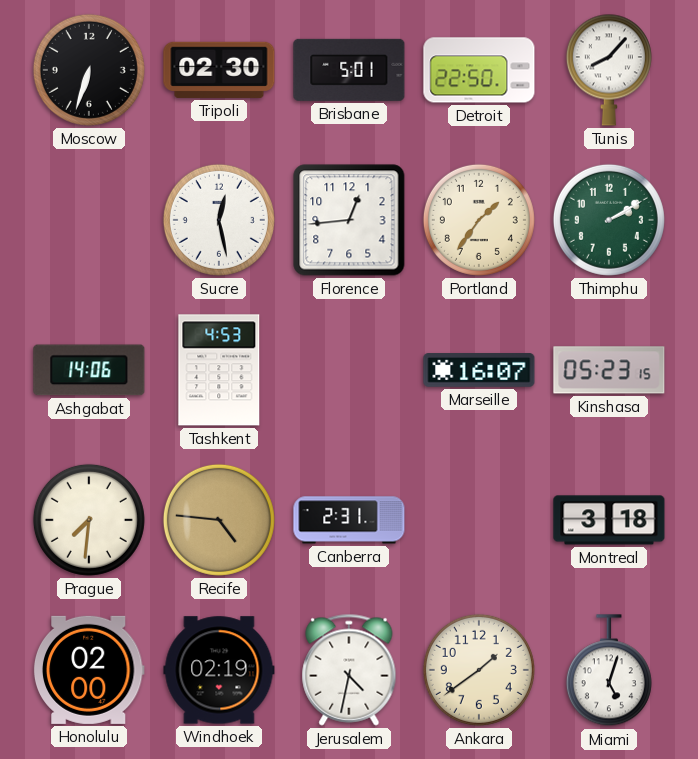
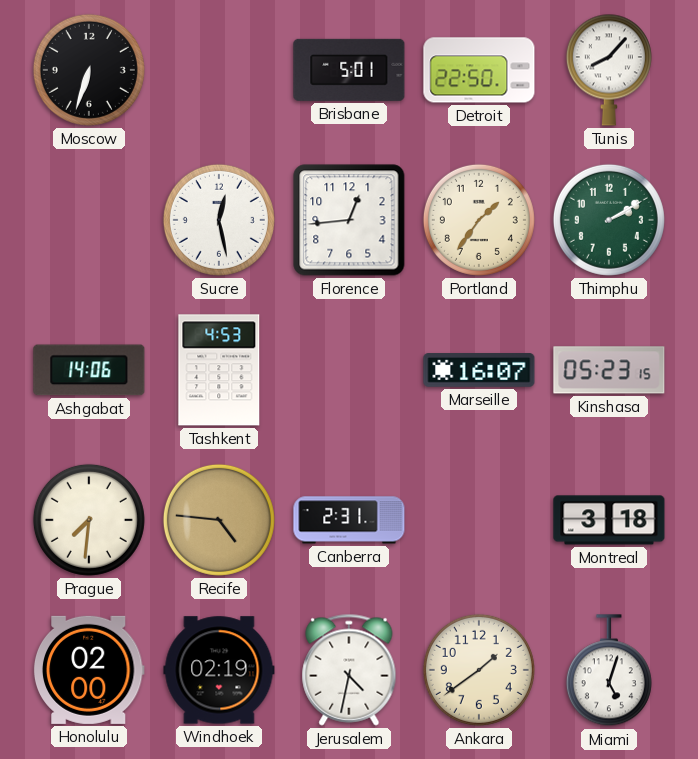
Tripoli: 02:30 -> none
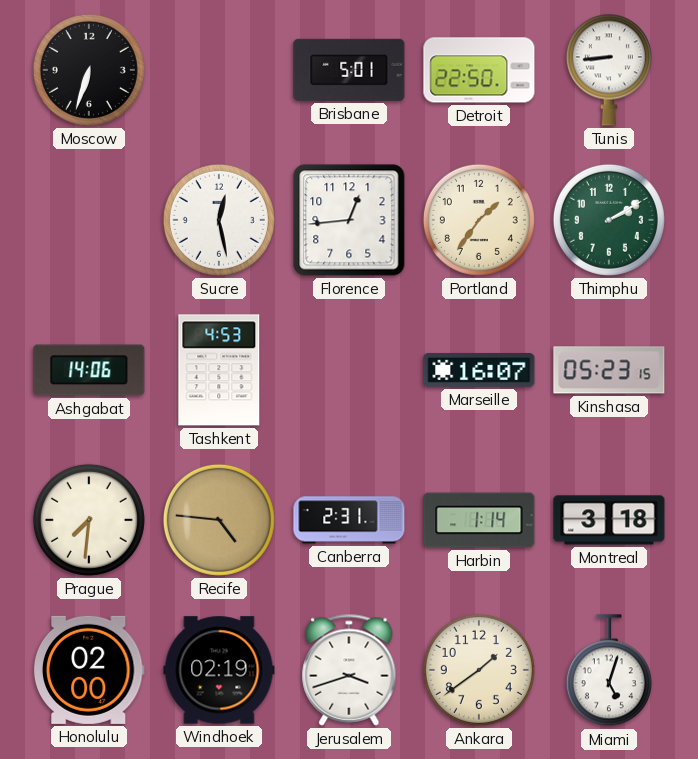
Tunis: 8:07 -> 8:44
Harbin: none -> 1:14
Jerusalem: 4:32 -> 3:42
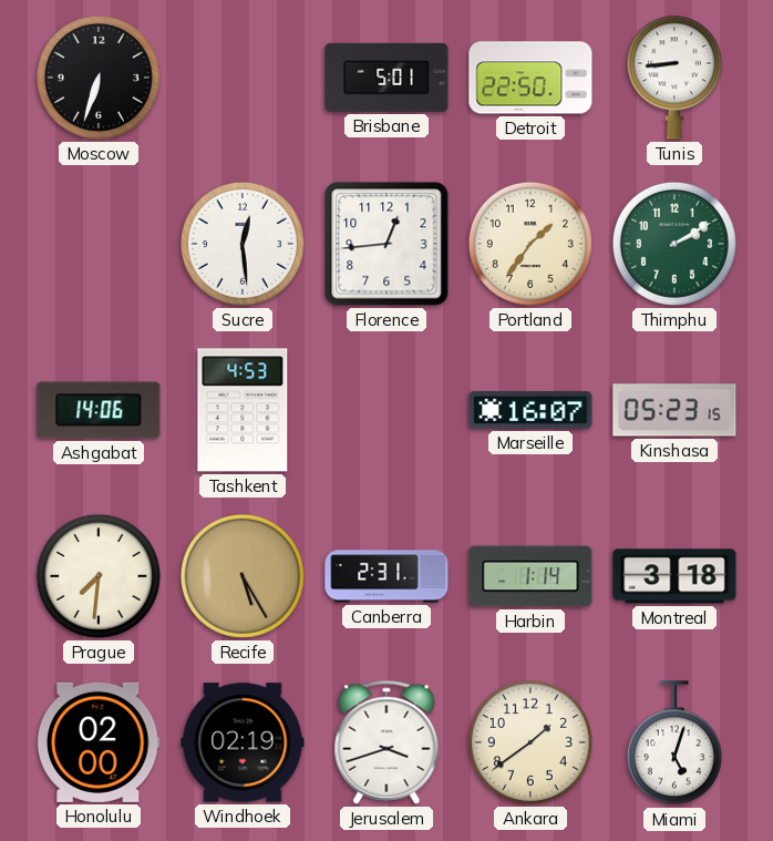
Sucre: 12:28 -> 12:29
Recife: 4:46 -> 5:25
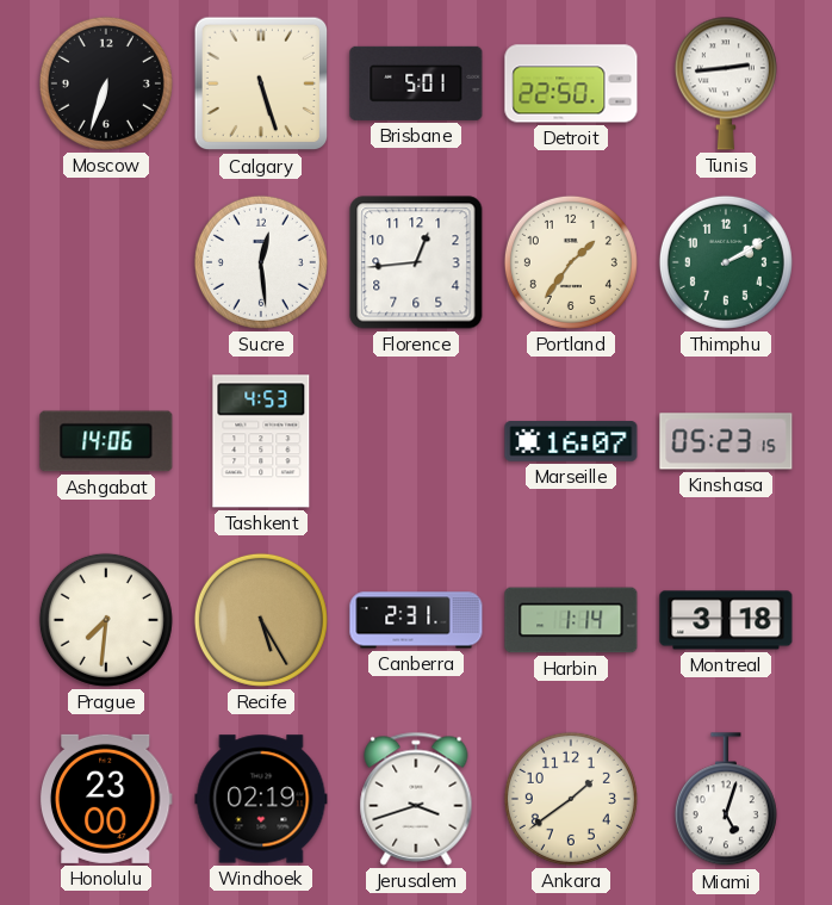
Calgary: none -> 5:27
Tunis: 8:44 -> 2:44
Honolulu: 02:00 -> 23:00
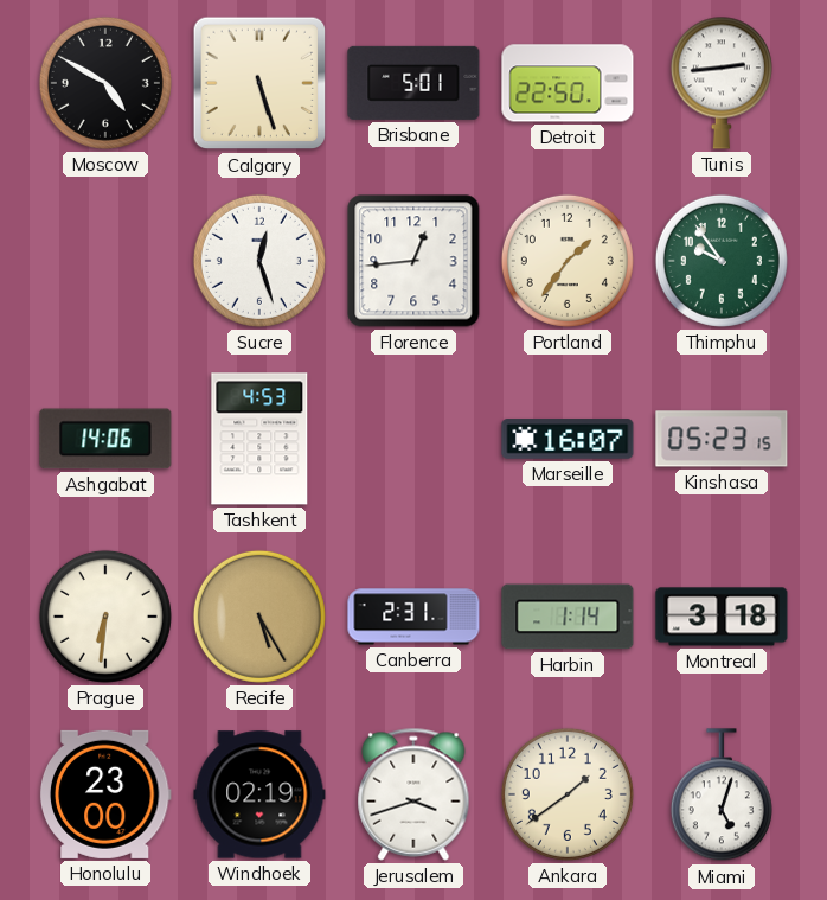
Moscow: 6:33 -> 4:50
Sucre: 12:29 -> 12:27
Thimphu: 2:10 -> 9:54
Prague: 7:31 -> 6:31
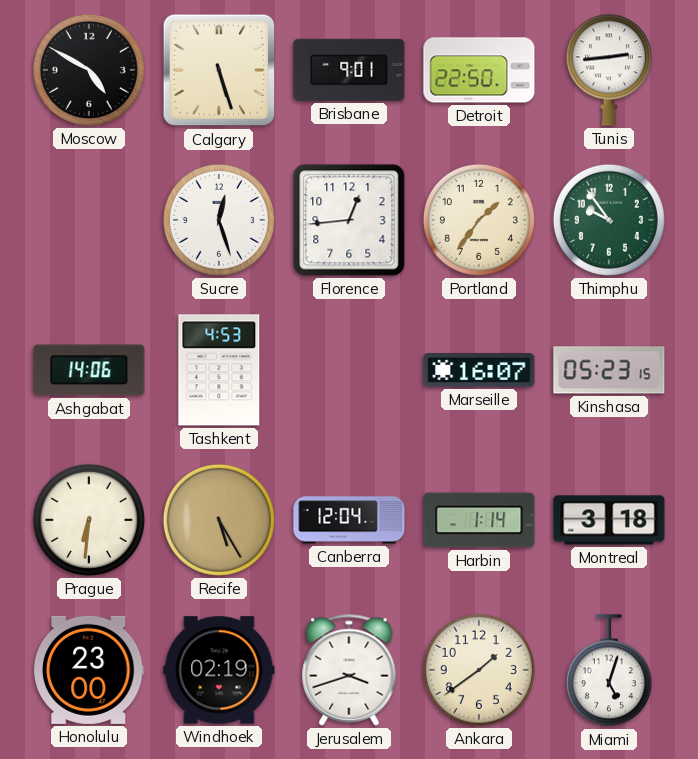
Brisbane: 5:01 -> 9:01
Canberra: 2:31 -> 12:04
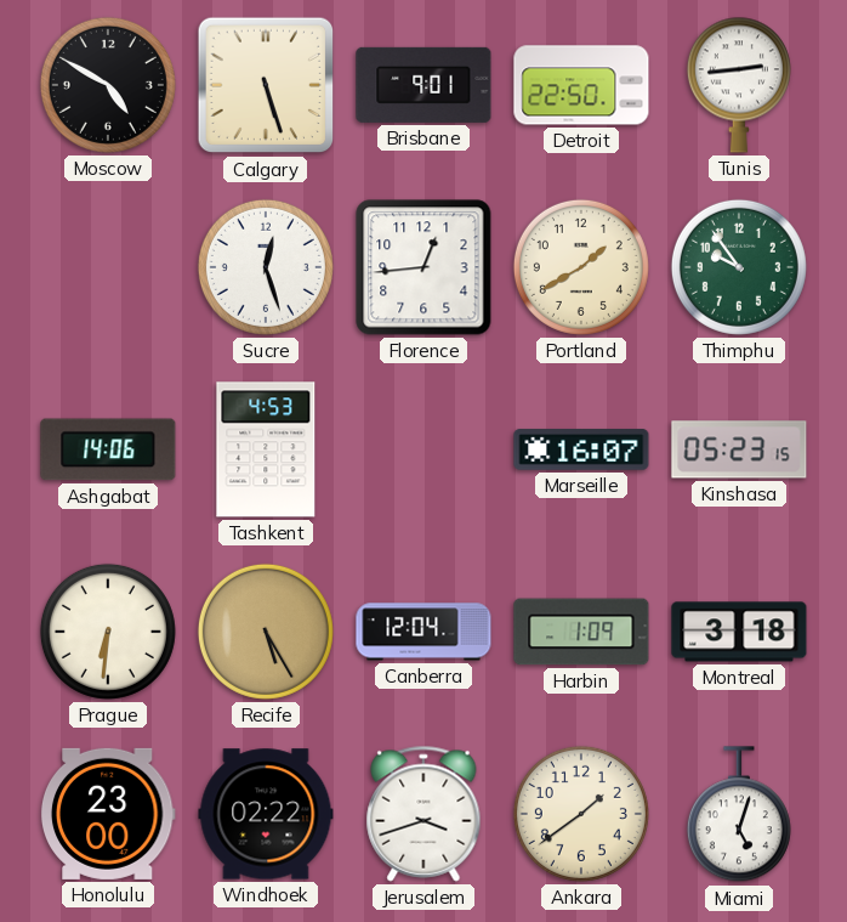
Portland: 1:36 -> 1:40
Harbin: 1:14 -> 1:09
Windhoek: 02:19 -> 02:22
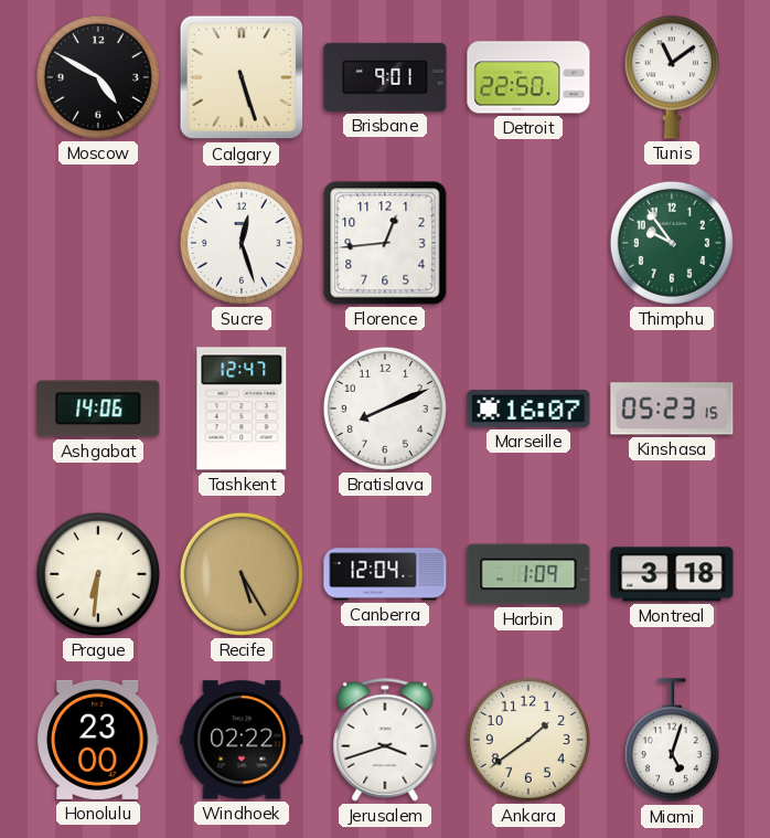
Tunis: 2:44 -> 11:09
Portland: 1:40 -> none
Tashkent: 4:53 -> 12:47
Bratislava: none -> 8:11
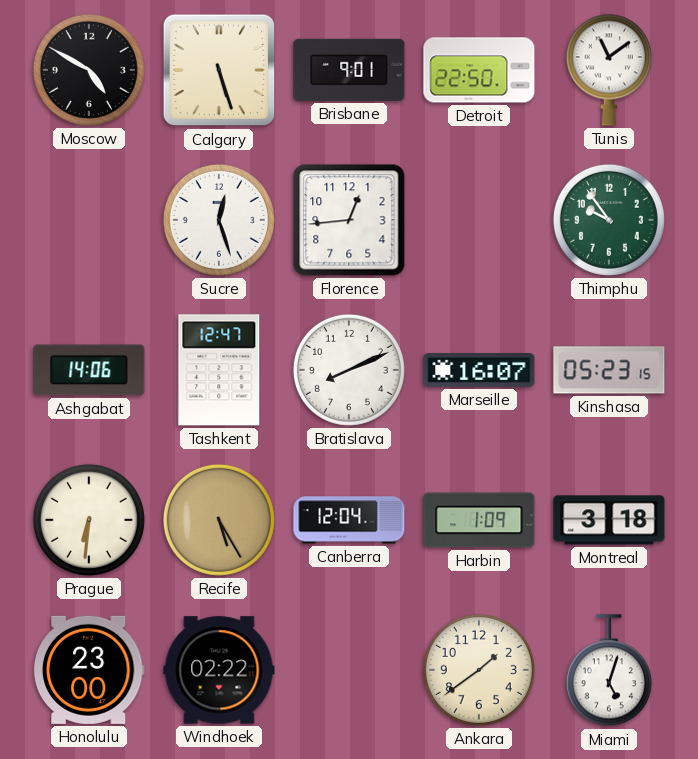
Jerusalem: 3:42 -> none
